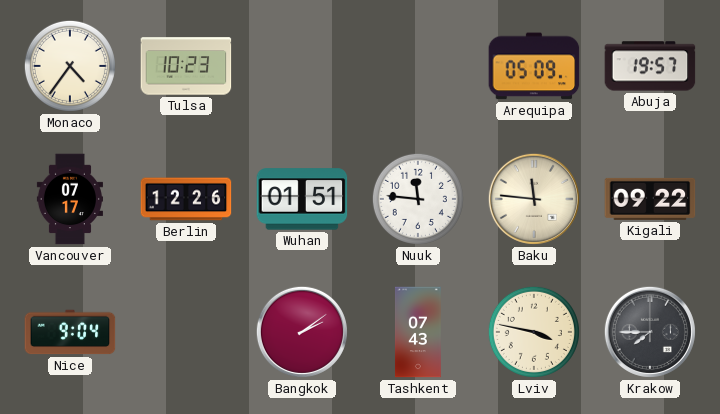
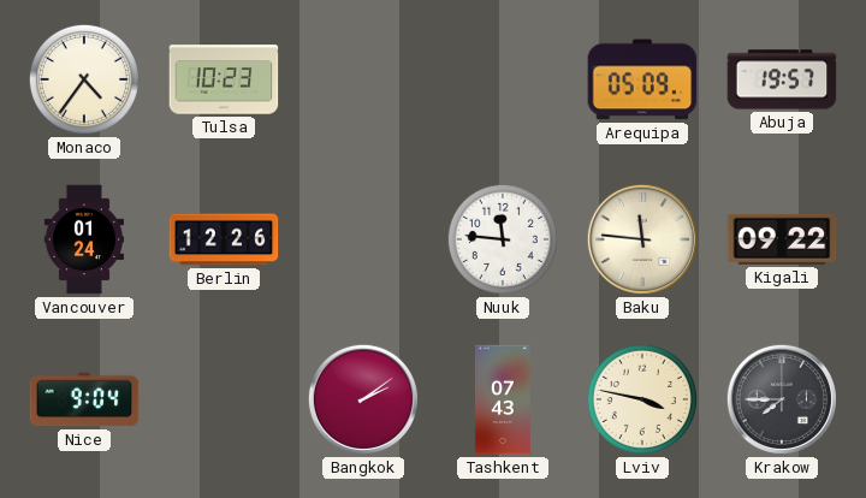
Vancouver: 07:17 -> 01:24
Wuhan: 01:51 -> none
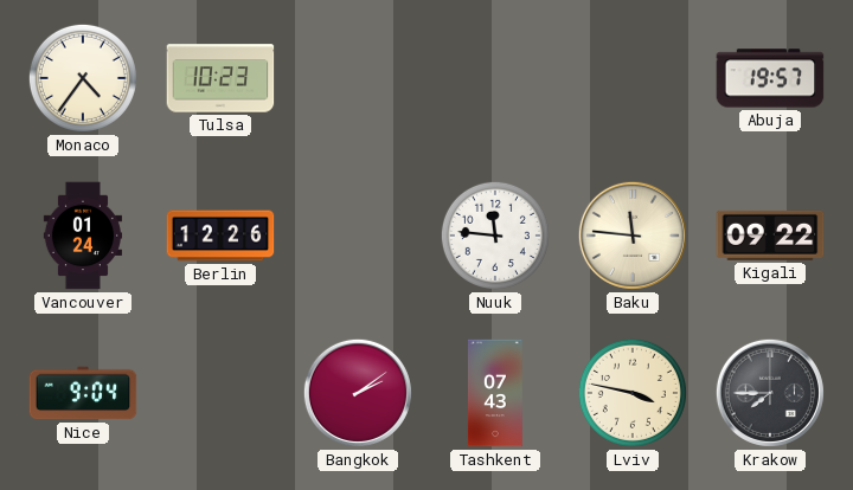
Arequipa: 05:09 -> none
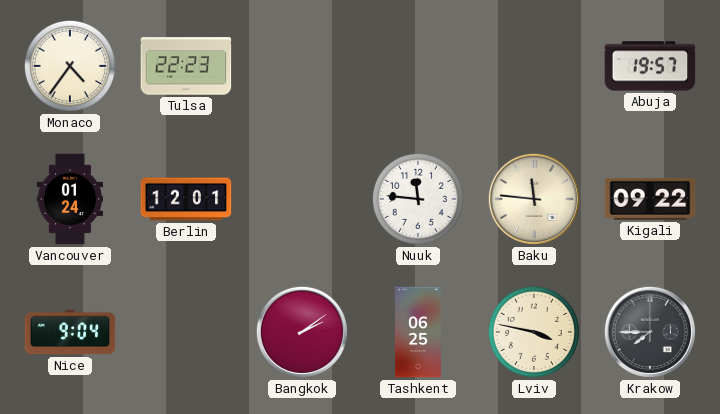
Tulsa: 10:23 -> 22:23
Berlin: 12:26 -> 12:01
Tashkent: 07:43 -> 06:25
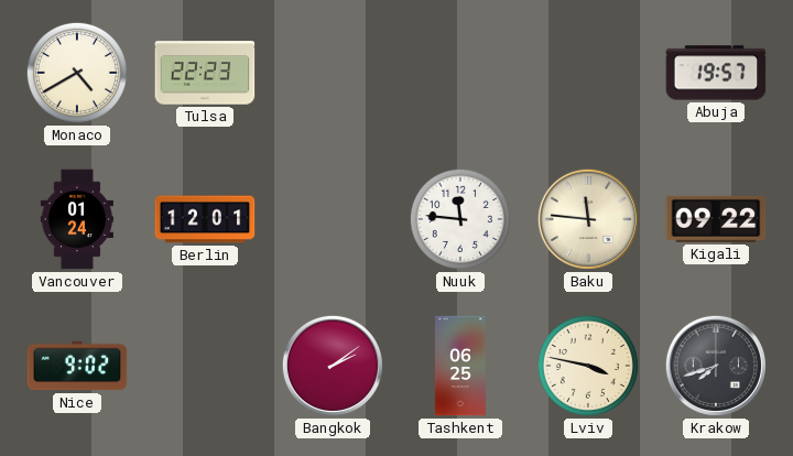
Monaco: 4:36 -> 4:40
Nice: 9:04 -> 9:02
Krakow: 7:45 -> 7:42
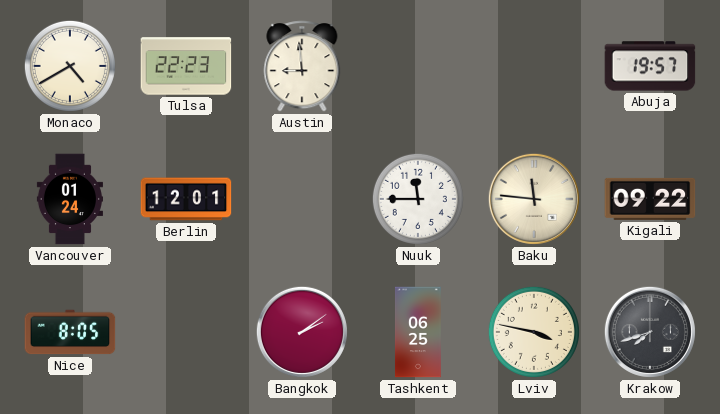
Austin: none -> 8:59
Nuuk: 11:46 -> 11:45
Nice: 9:02 -> 8:05
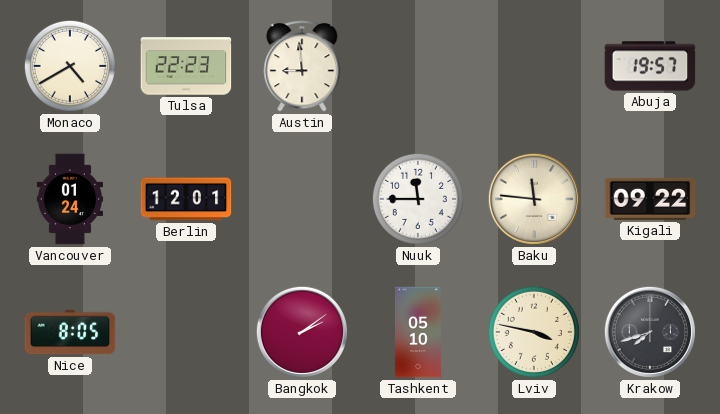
Tashkent: 06:25 -> 05:10
